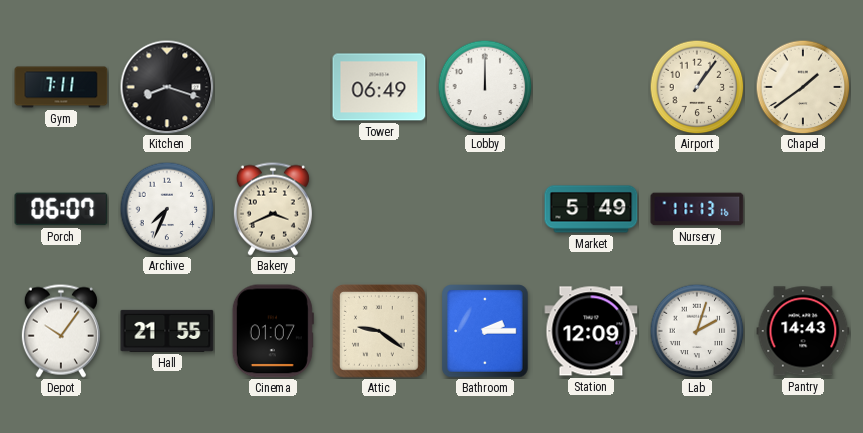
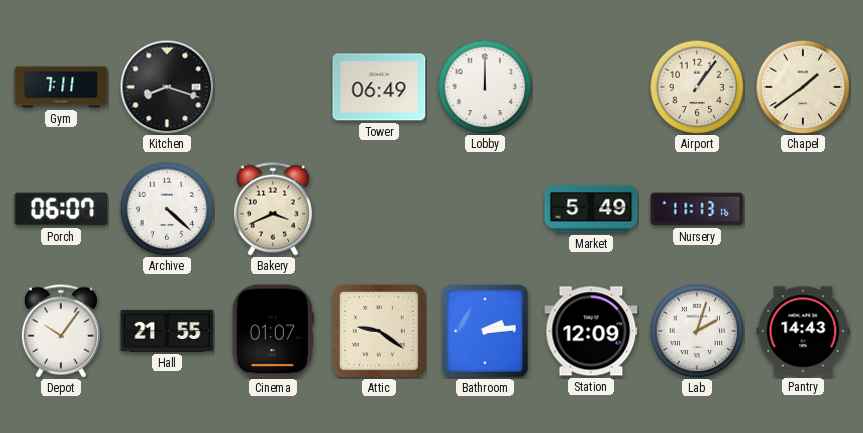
Archive: 7:34 -> 4:22
Bathroom: 2:15 -> 2:14
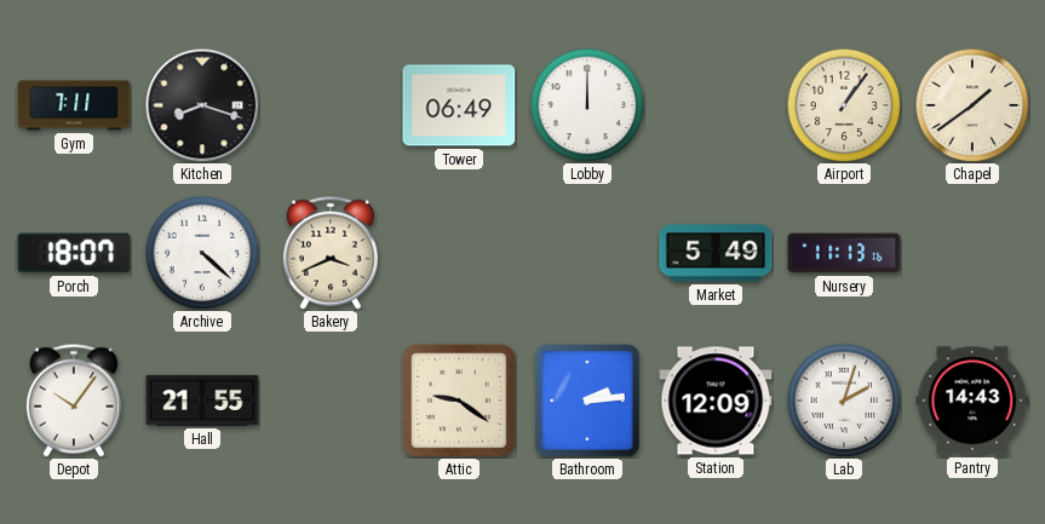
Porch: 06:07 -> 18:07
Cinema: 01:07 -> none
